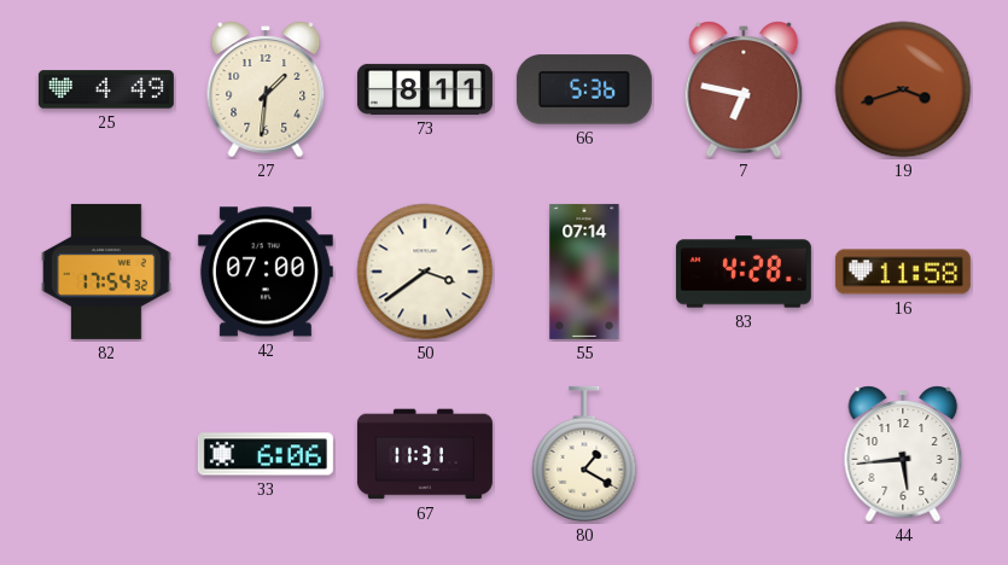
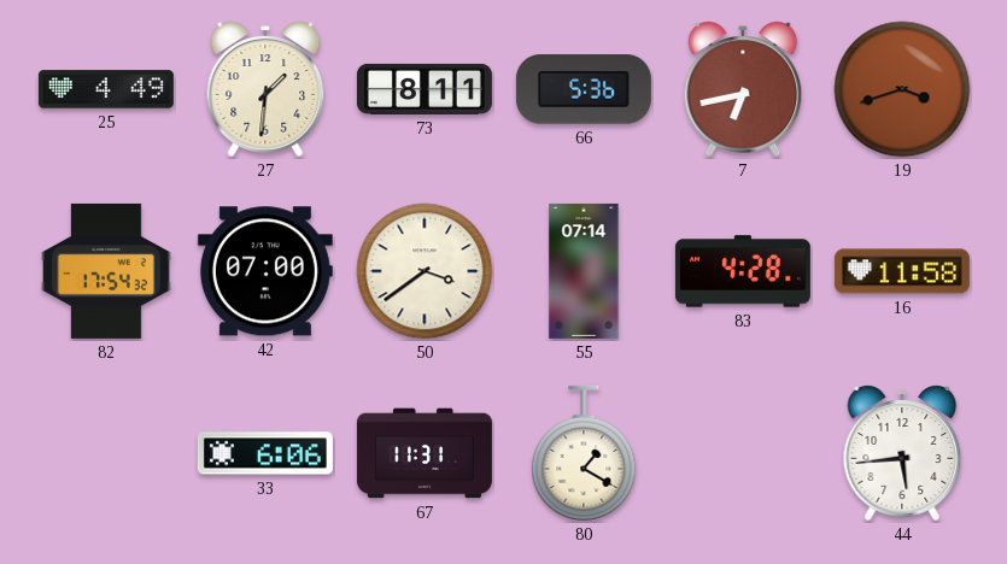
7: 6:47 -> 6:43
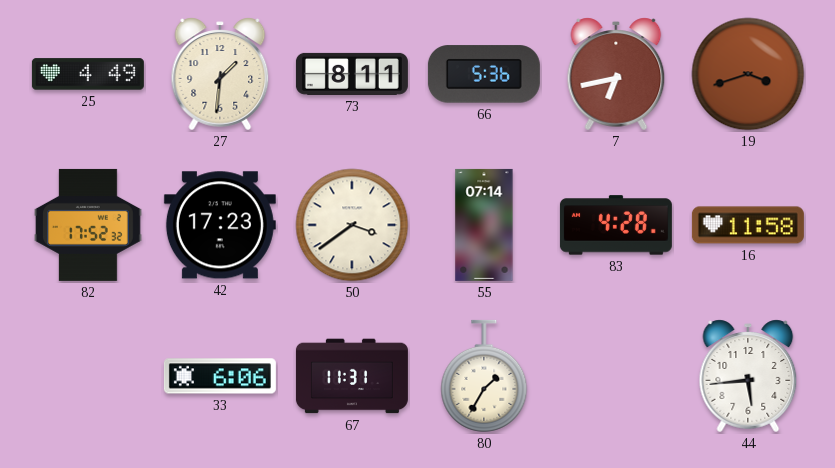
82: 17:54 -> 17:52
42: 07:00 -> 17:23
80: 1:20 -> 1:35
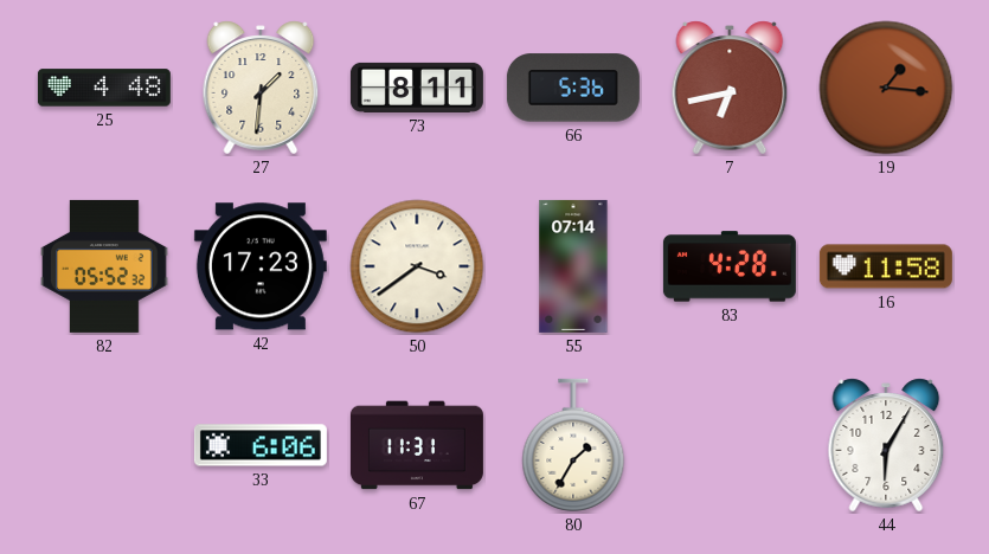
25: 4:49 -> 4:48
19: 3:42 -> 1:16
82: 17:52 -> 05:52
44: 5:44 -> 6:05
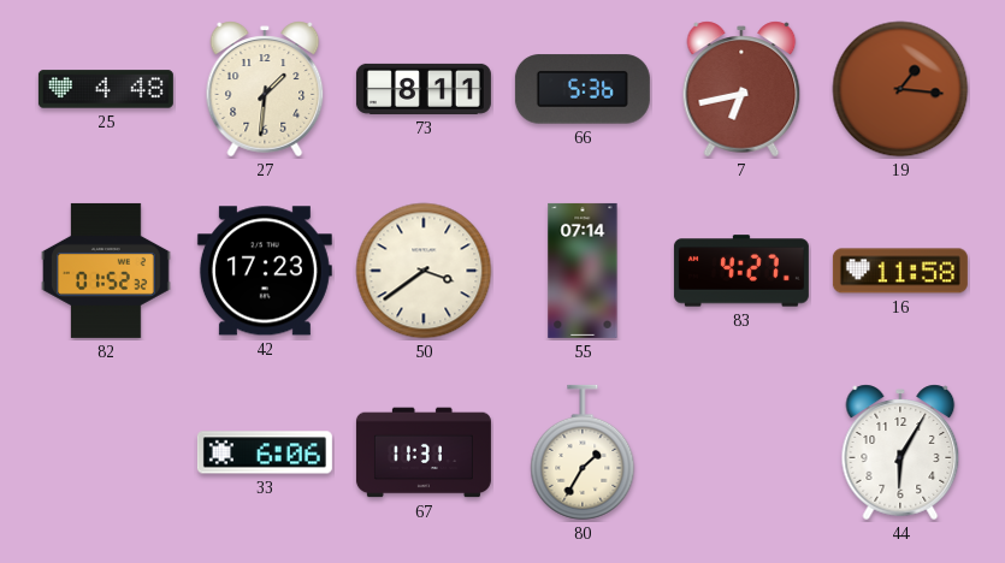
82: 05:52 -> 01:52
83: 4:28 -> 4:27
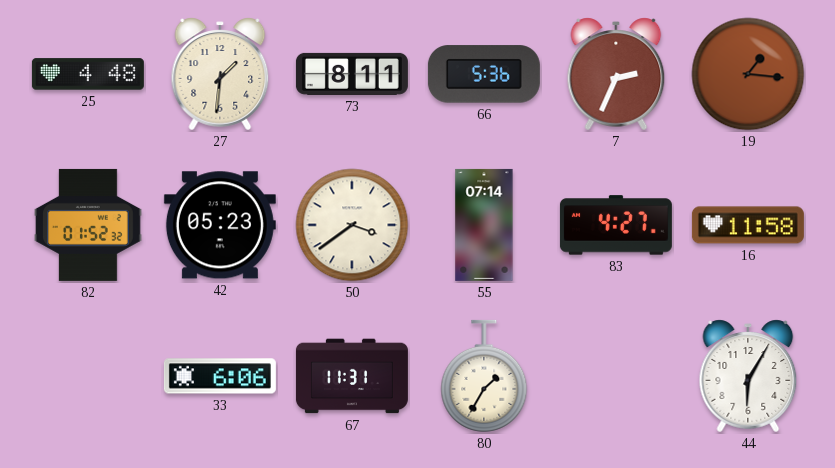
7: 6:43 -> 2:34
42: 17:23 -> 05:23
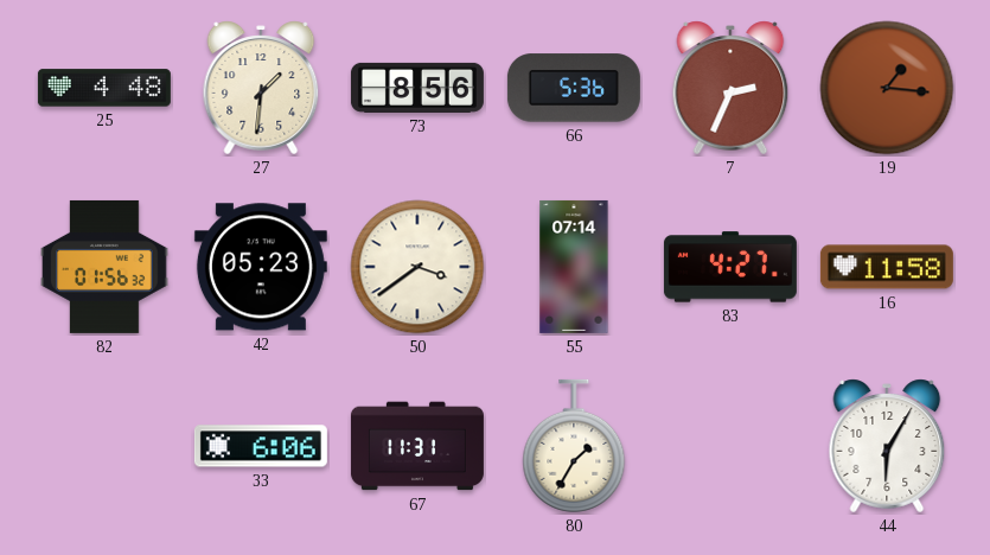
73: 8:11 -> 8:56
82: 01:52 -> 01:56
